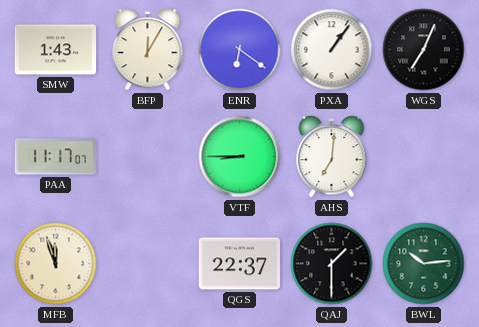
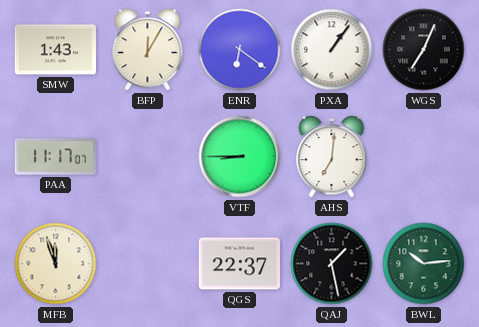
QAJ: 1:30 -> 1:28
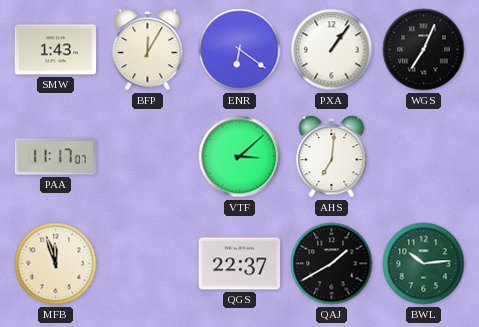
VTF: 8:45 -> 3:08
QAJ: 1:28 -> 1:40
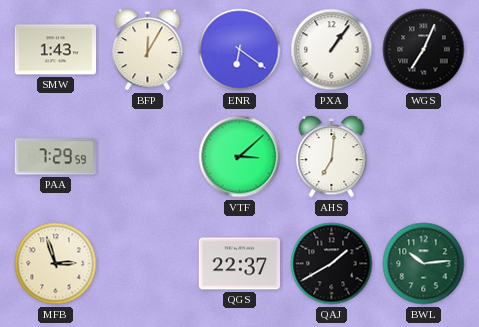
PAA: 11:17 -> 7:29
MFB: 11:57 -> 2:57
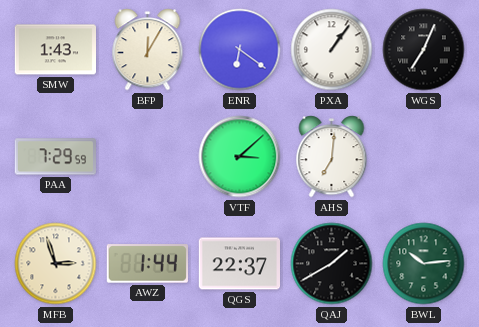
AWZ: none -> 1:44
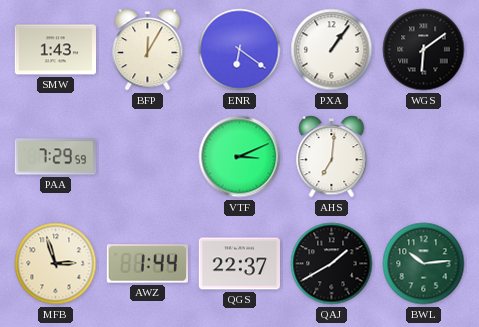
WGS: 7:04 -> 6:09
VTF: 3:08 -> 3:11
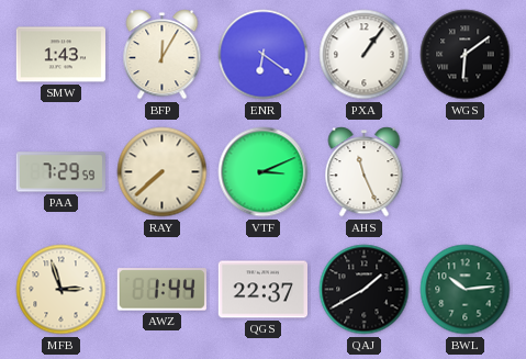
RAY: none -> 7:38
AHS: 7:01 -> 11:26
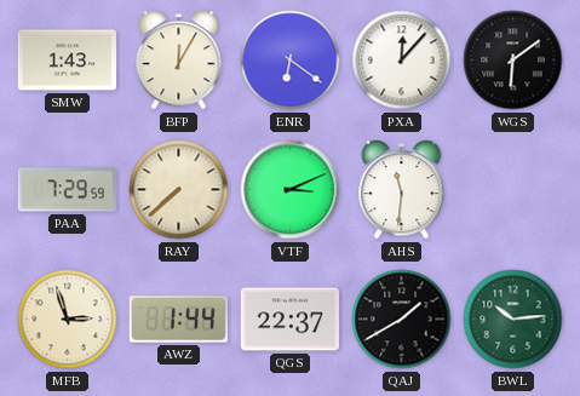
PXA: 1:06 -> 12:07
AHS: 11:26 -> 11:31
